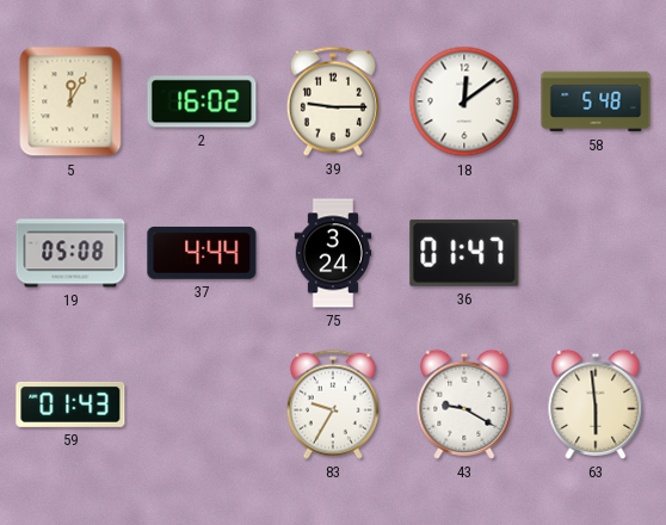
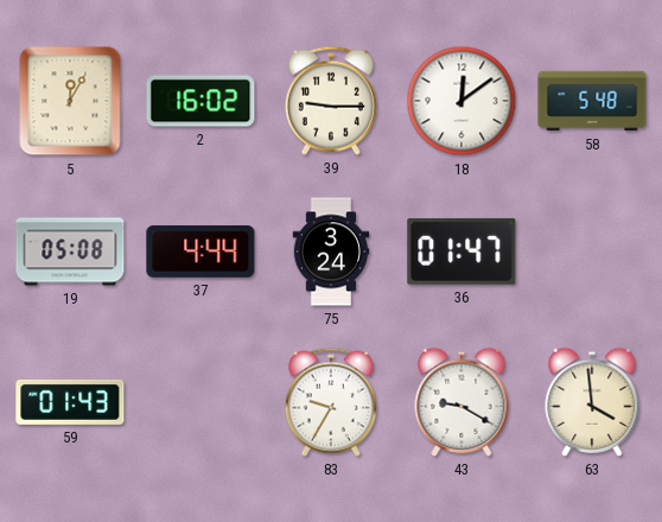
63: 5:59 -> 3:59
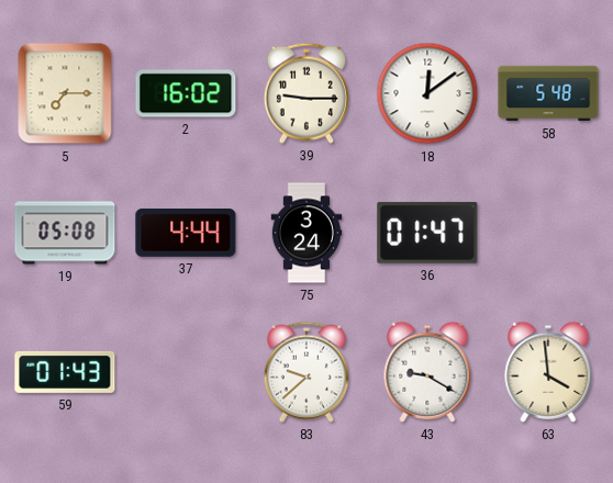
5: 12:05 -> 7:15
83: 9:35 -> 9:38
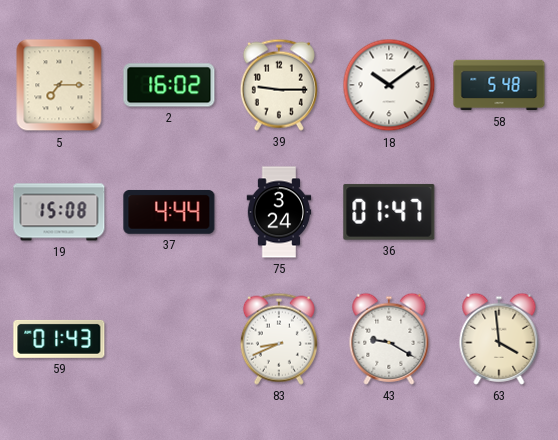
18: 12:09 -> 10:09
19: 05:08 -> 15:08
83: 9:38 -> 8:41
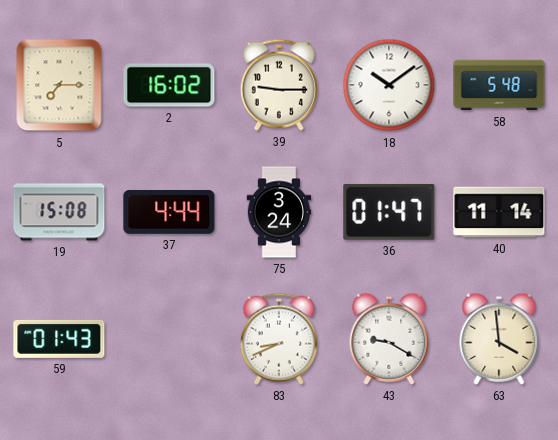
40: none -> 11:14
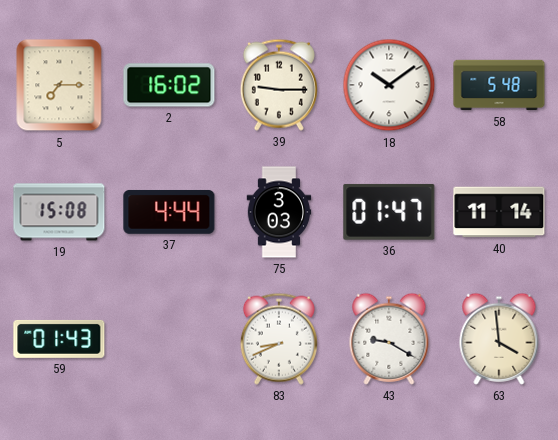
75: 3:24 -> 3:03
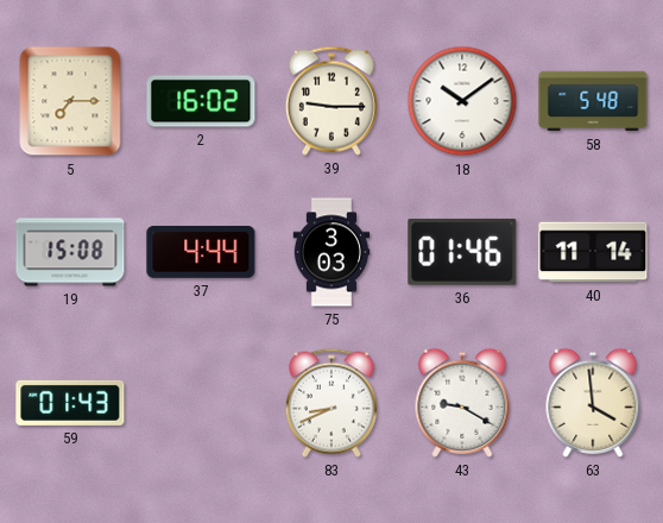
36: 01:47 -> 01:46
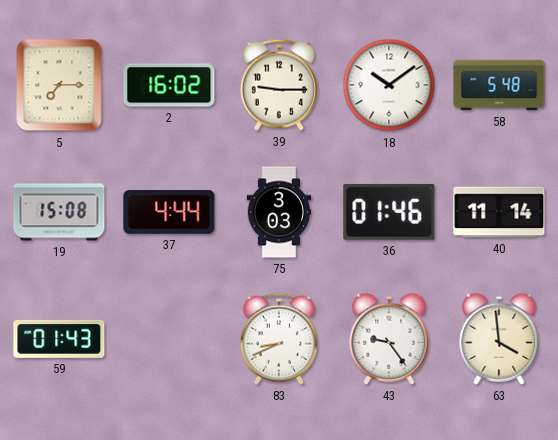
43: 9:20 -> 9:24
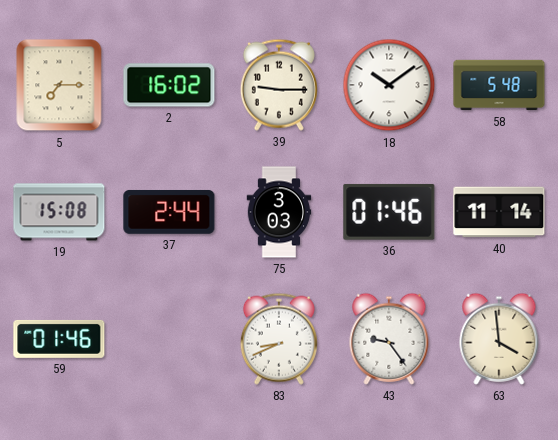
37: 4:44 -> 2:44
59: 01:43 -> 01:46
